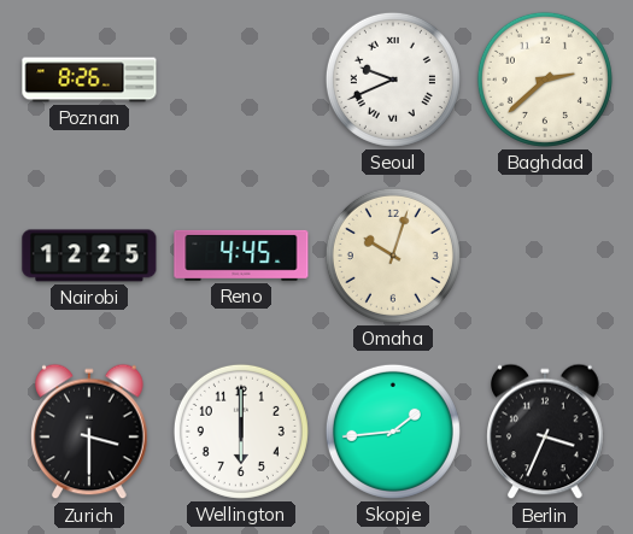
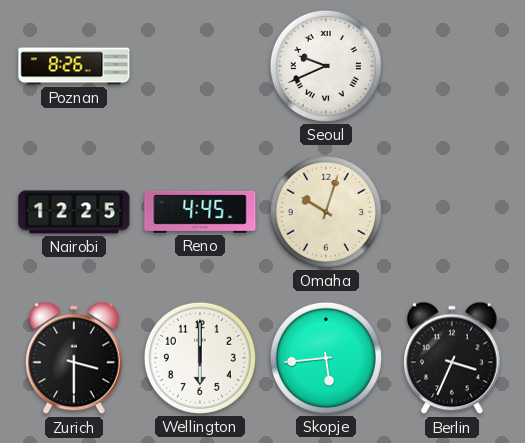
Baghdad: 2:38 -> none
Skopje: 1:44 -> 5:44
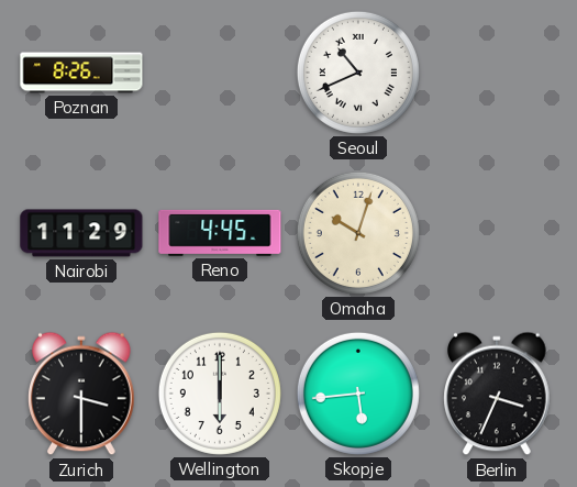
Seoul: 9:41 -> 10:41
Nairobi: 12:25 -> 11:29
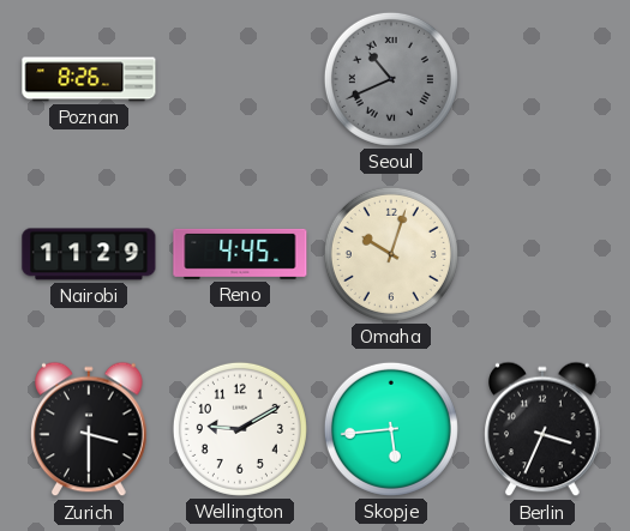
Seoul dial: white -> grey
Wellington: 6:00 -> 9:10
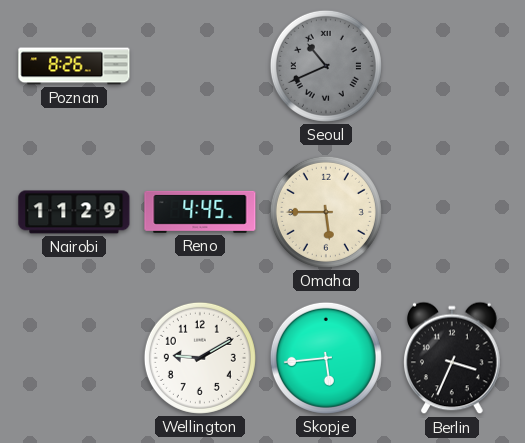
Omaha: 10:03 -> 5:45
Zurich: 3:30 -> none
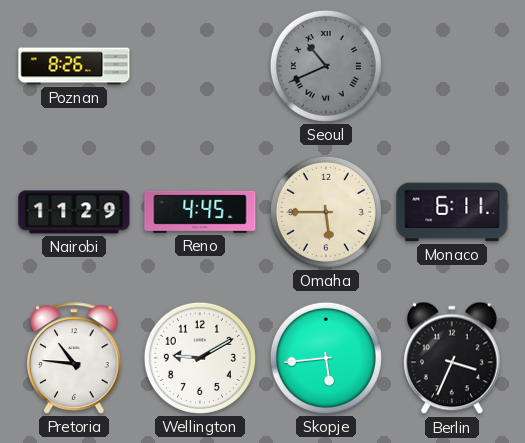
Monaco: none -> 6:11
Pretoria: none -> 10:46
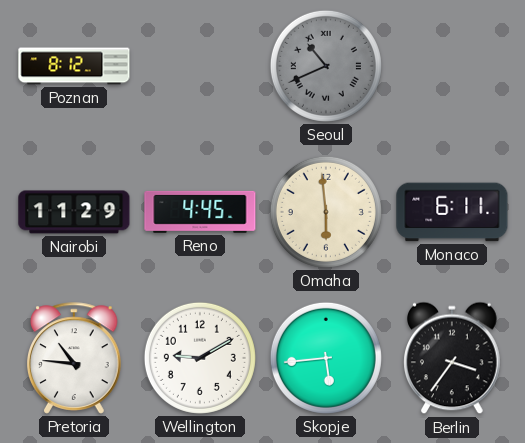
Poznan: 8:26 -> 8:12
Omaha: 5:45 -> 5:59
Berlin: 3:34 -> 3:36
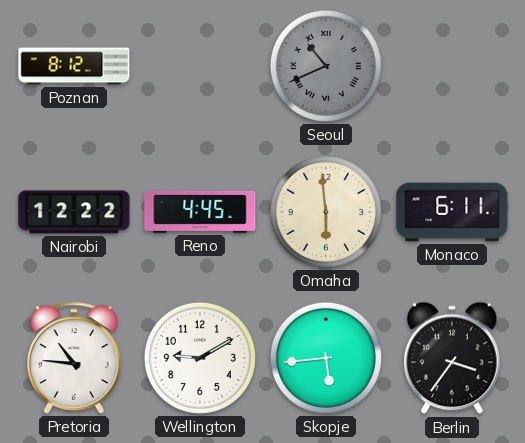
Nairobi: 11:29 -> 12:22
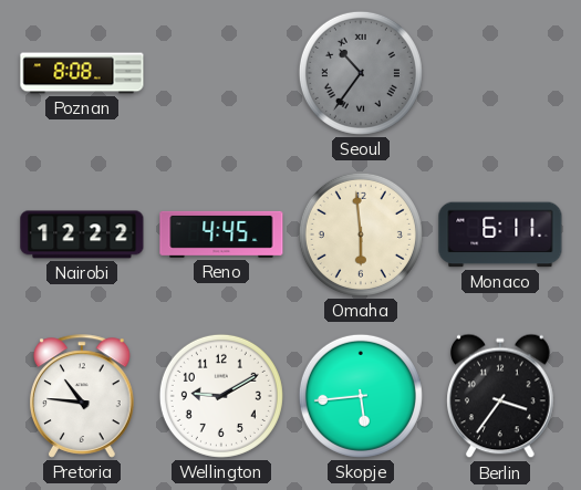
Poznan: 8:12 -> 8:08
Seoul: 10:41 -> 10:36
